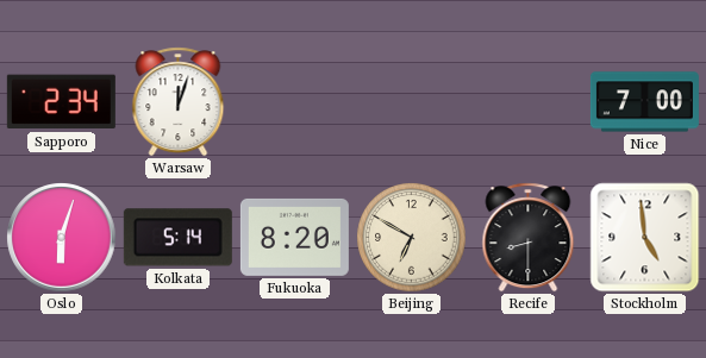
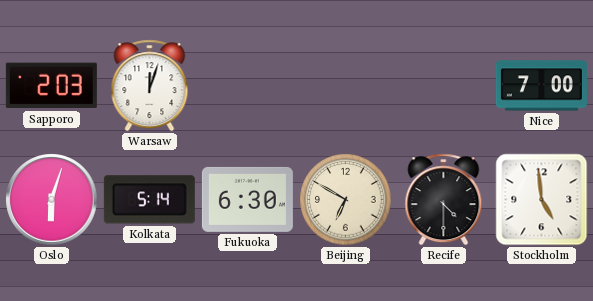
Sapporo: 2:34 -> 2:03
Fukuoka: 8:20 -> 6:30
Recife: 8:30 -> 4:30
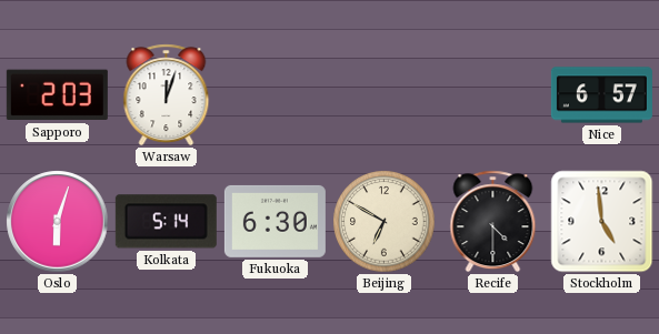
Nice: 7:00 -> 6:57
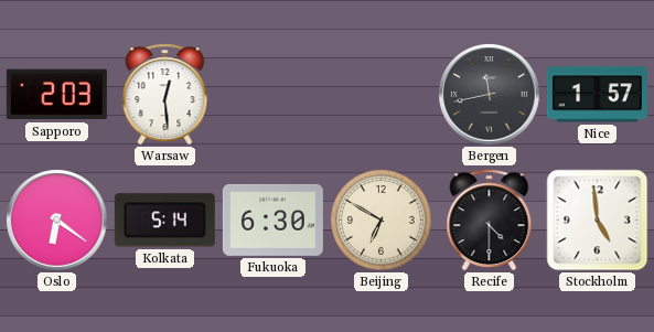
Warsaw: 12:03 -> 12:29
Bergen: none -> 11:43
Nice: 6:57 -> 1:57
Oslo: 6:03 -> 6:21
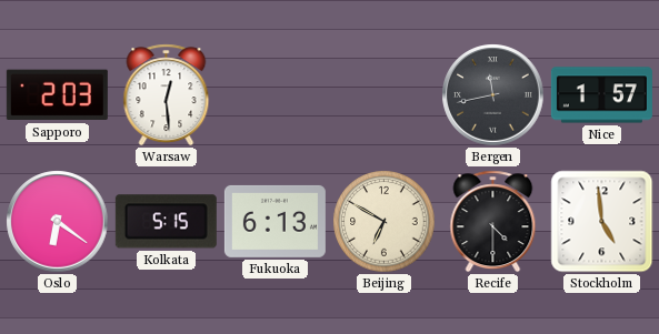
Kolkata: 5:14 -> 5:15
Fukuoka: 6:30 -> 6:13
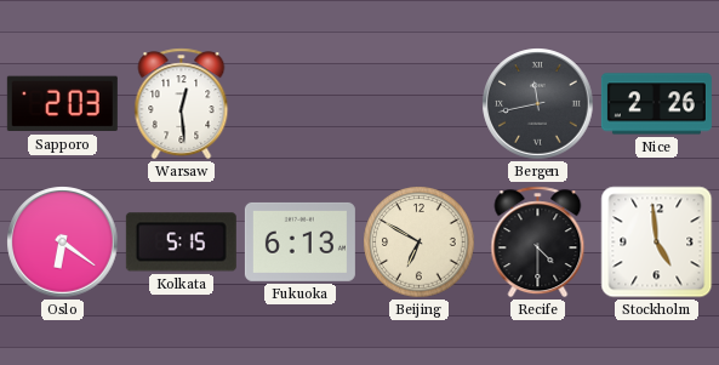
Nice: 1:57 -> 2:26
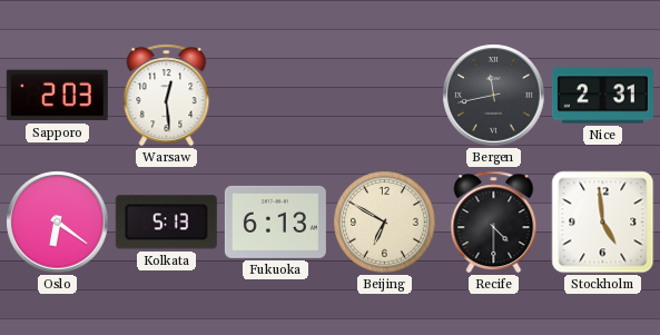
Nice: 2:26 -> 2:31
Kolkata: 5:15 -> 5:13
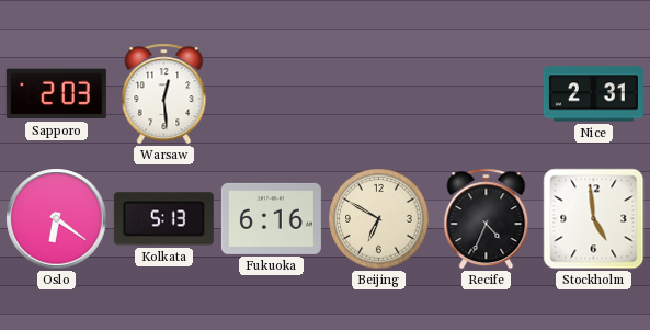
Bergen: 11:43 -> none
Fukuoka: 6:13 -> 6:16
Recife: 4:30 -> 4:34
